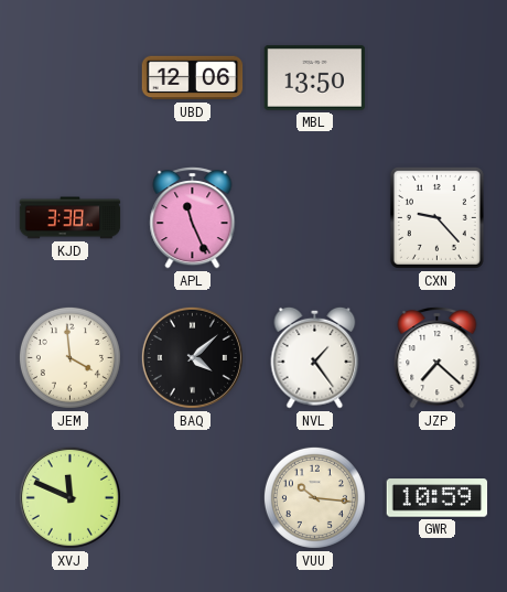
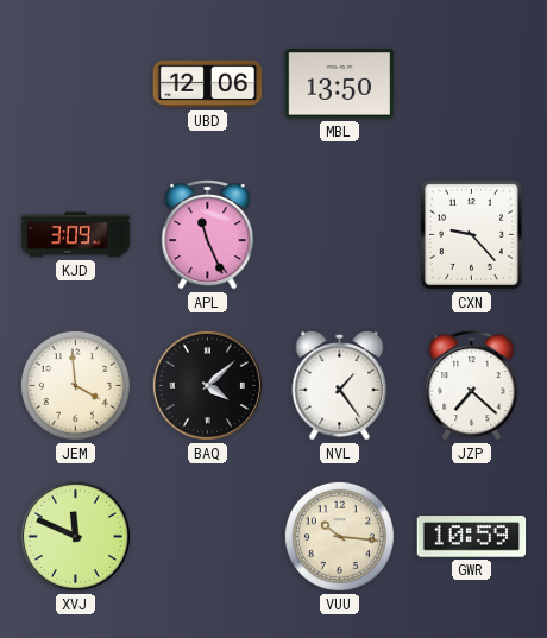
KJD: 3:38 -> 3:09
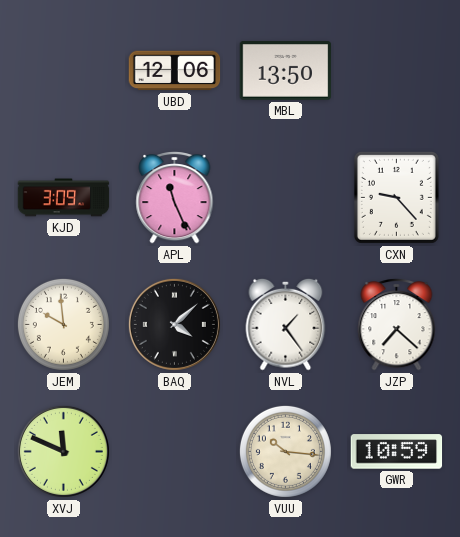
JEM: 3:59 -> 9:59
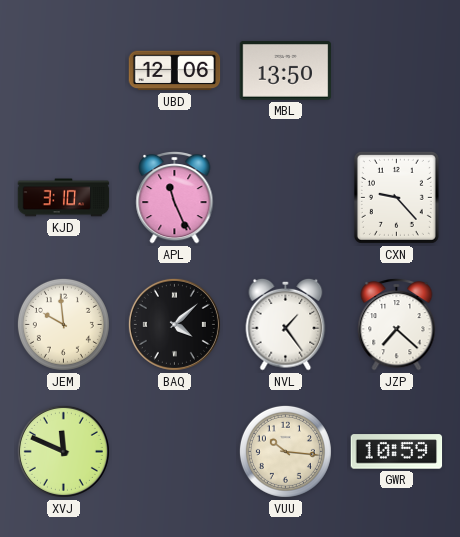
KJD: 3:09 -> 3:10
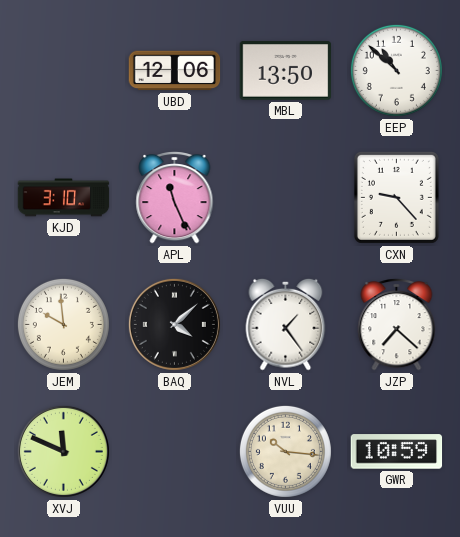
EEP: none -> 10:52
